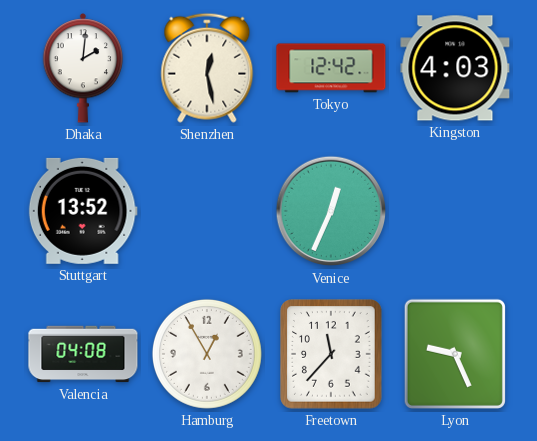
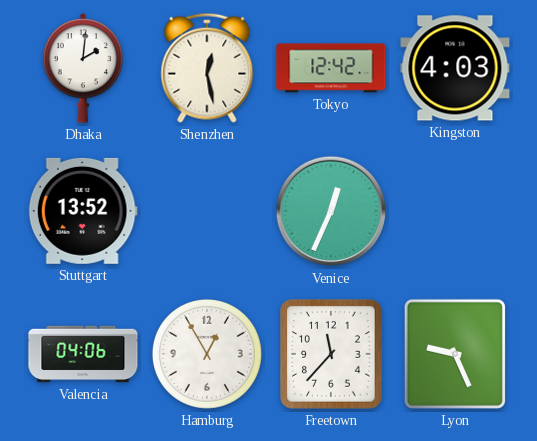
Valencia: 04:08 -> 04:06
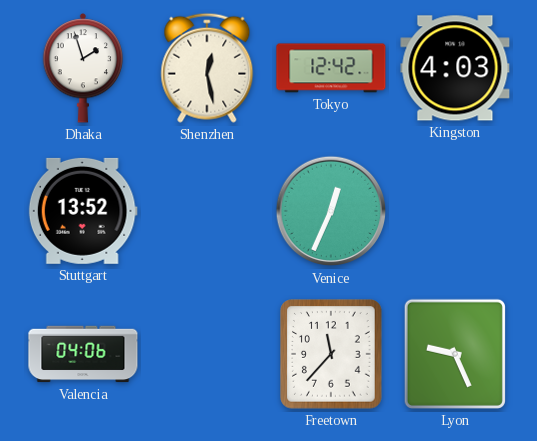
Dhaka: 2:01 -> 1:57
Hamburg: 12:55 -> none
